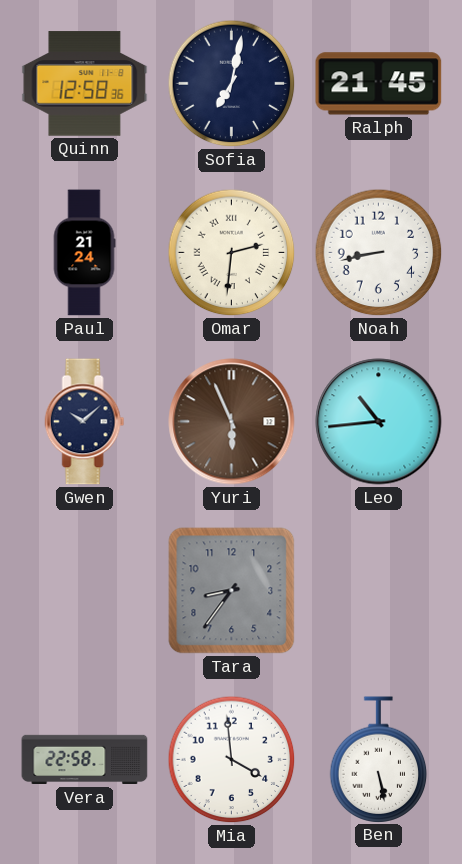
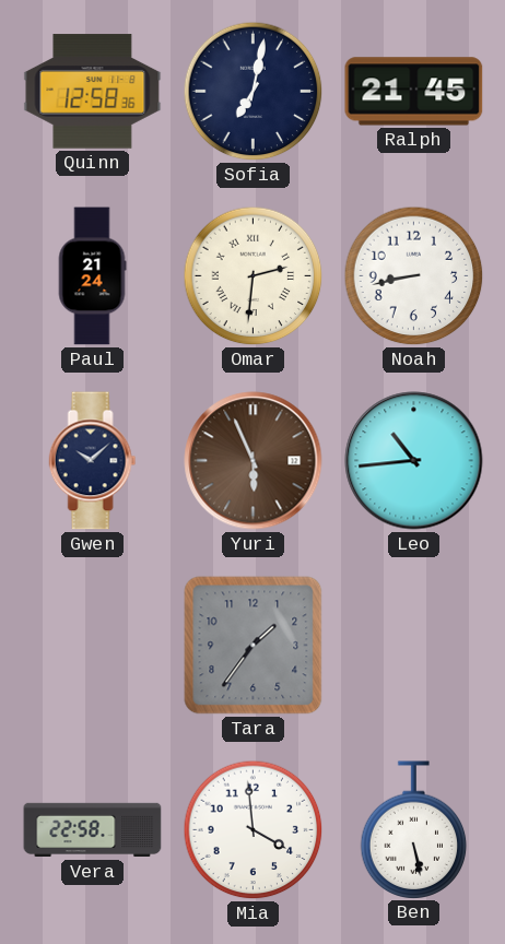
Tara: 8:36 -> 1:36
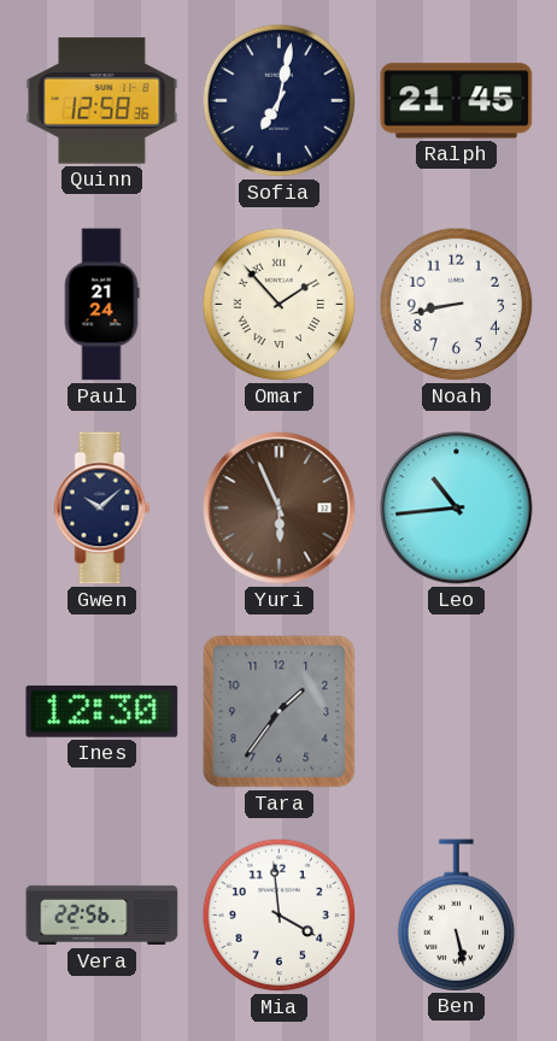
Omar: 2:31 -> 1:53
Ines: none -> 12:30
Vera: 22:58 -> 22:56
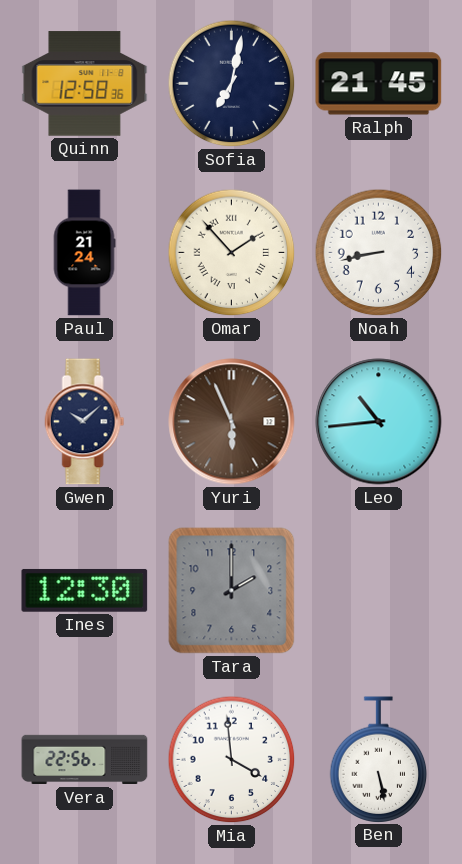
Tara: 1:36 -> 2:00
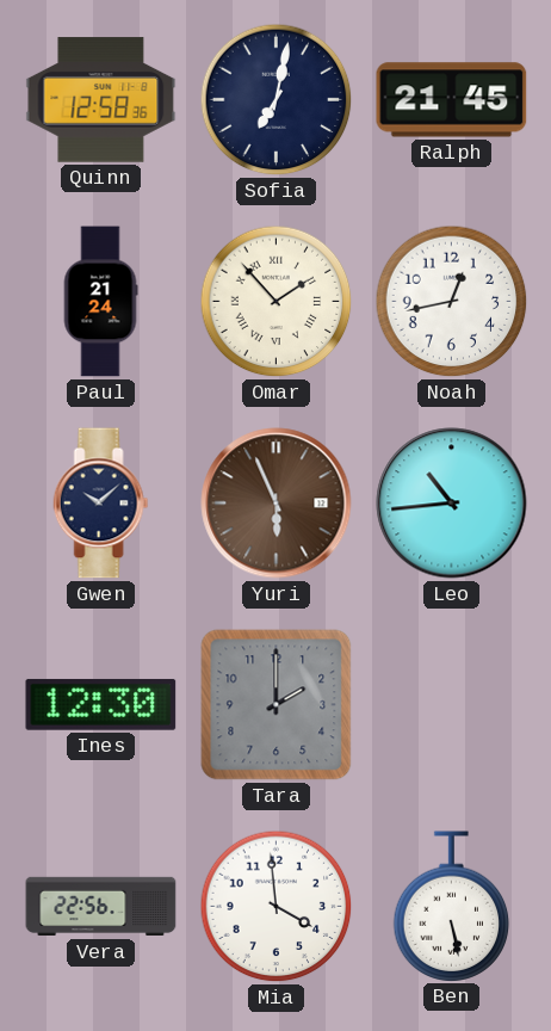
Noah: 8:43 -> 12:43
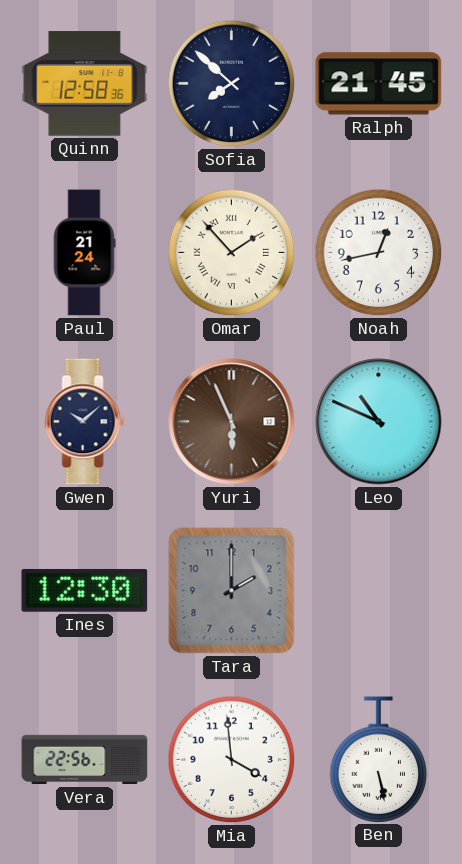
Sofia: 7:02 -> 7:52
Leo: 10:44 -> 10:49
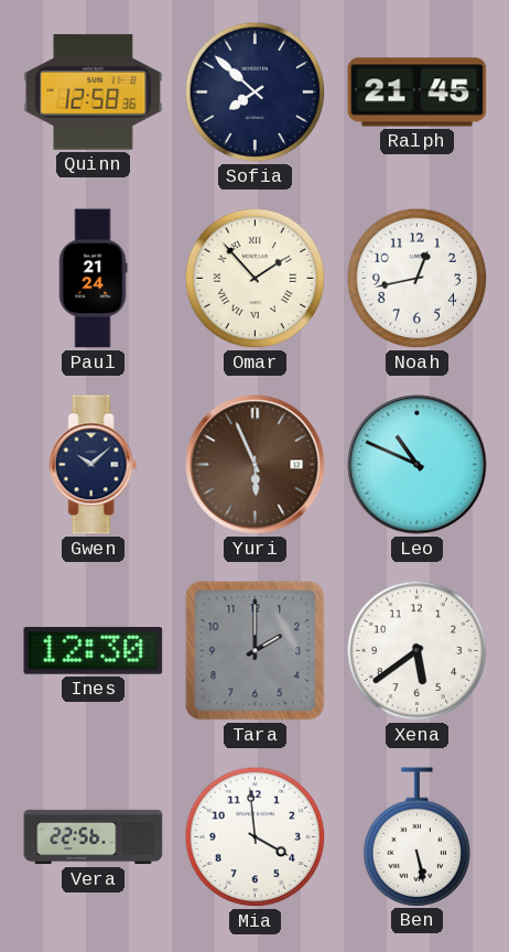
Xena: none -> 5:39
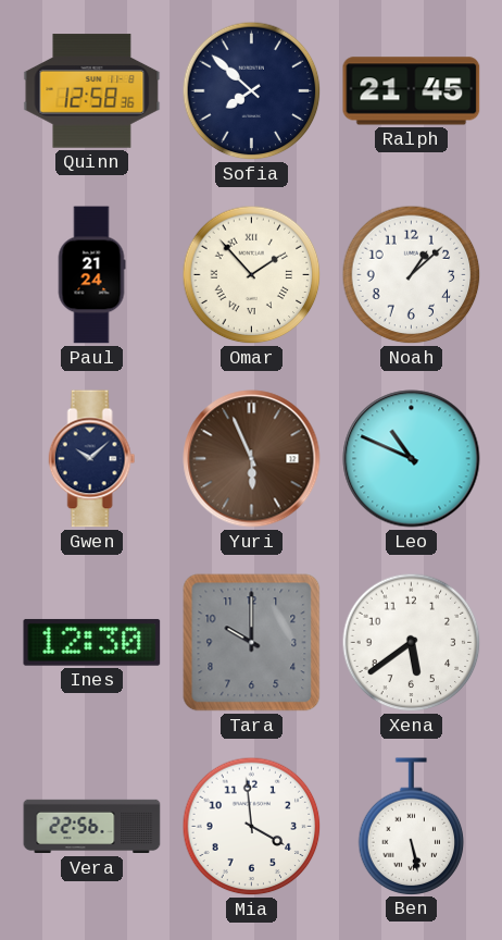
Noah: 12:43 -> 1:08
Tara: 2:00 -> 10:00
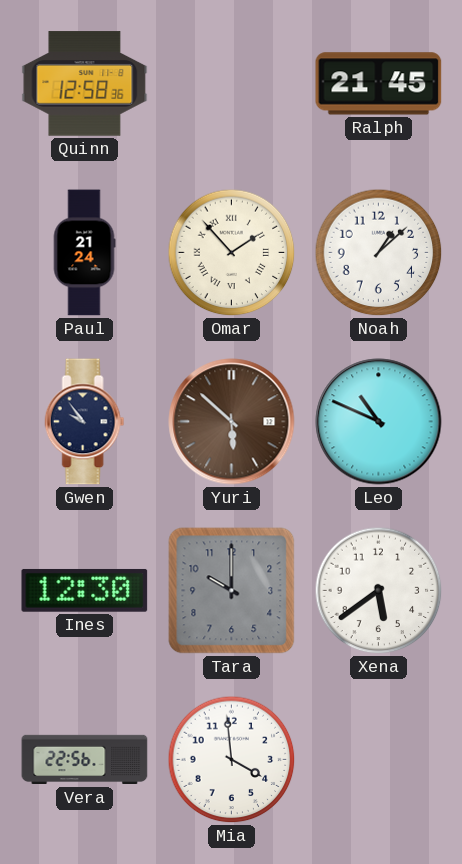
Sofia: 7:52 -> none
Gwen: 10:08 -> 9:54
Yuri: 5:56 -> 5:52
Ben: 5:28 -> none
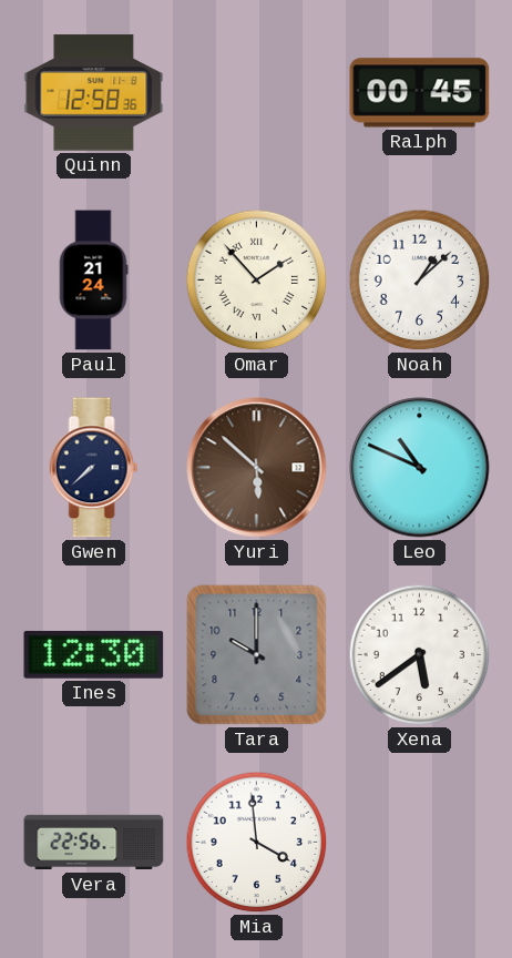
Ralph: 21:45 -> 00:45
Gwen: 9:54 -> 7:38
